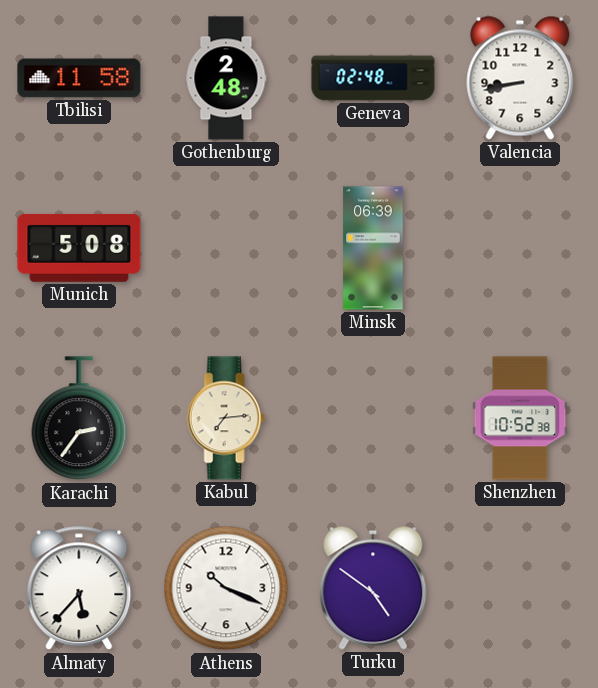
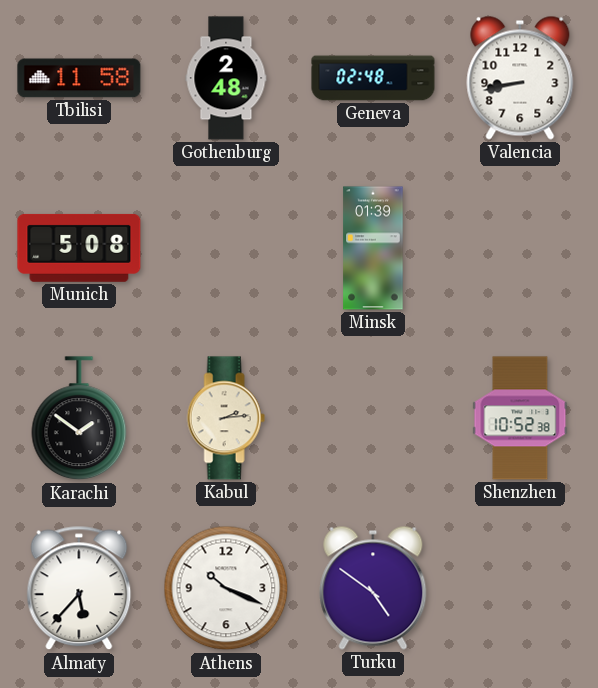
Minsk: 06:39 -> 01:39
Karachi: 2:36 -> 1:51
Kabul: 7:14 -> 2:14
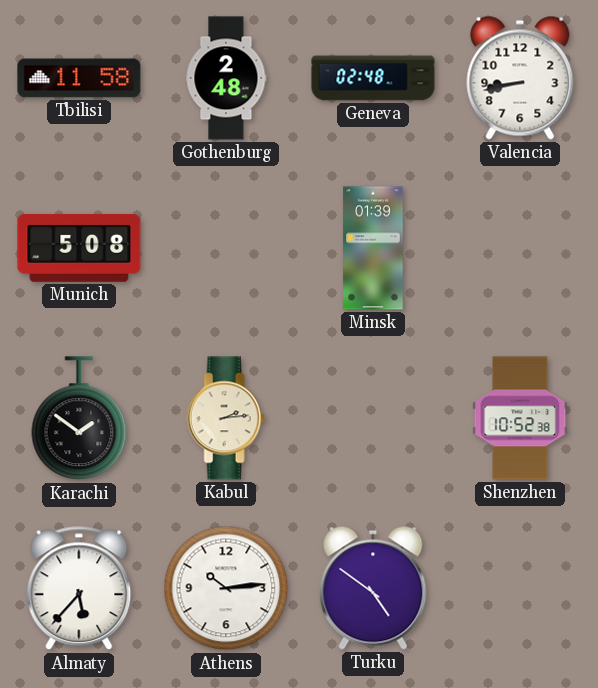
Athens: 10:19 -> 10:14
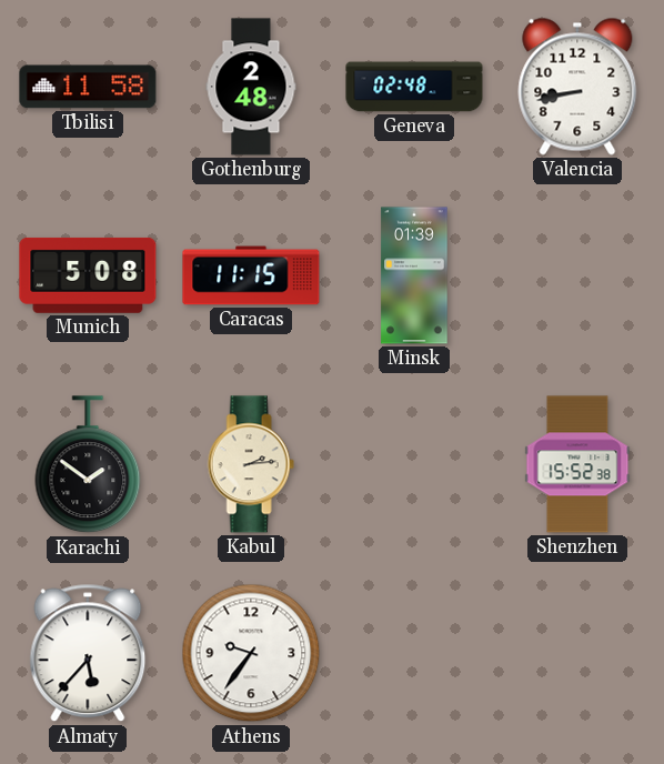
Caracas: none -> 11:15
Shenzhen: 10:52 -> 15:52
Athens: 10:14 -> 9:36
Turku: 4:51 -> none
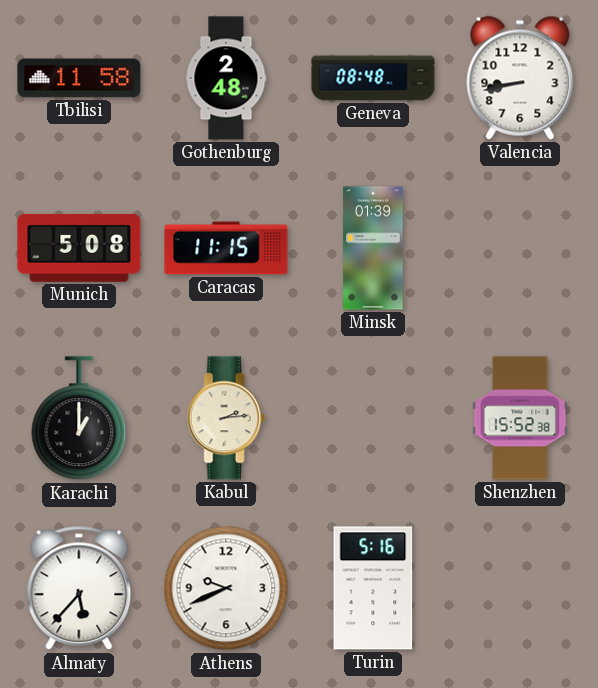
Geneva: 02:48 -> 08:48
Karachi: 1:51 -> 1:00
Athens: 9:36 -> 9:41
Turin: none -> 5:16
